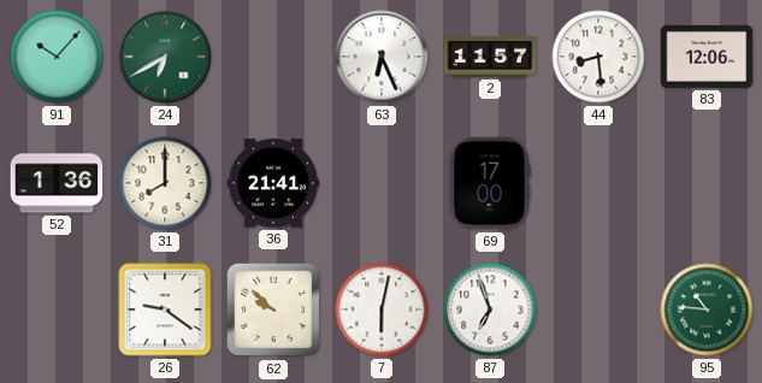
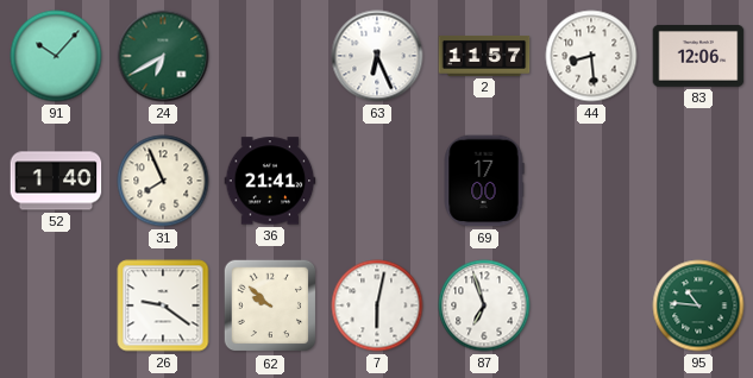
52: 1:36 -> 1:40
31: 8:00 -> 7:56
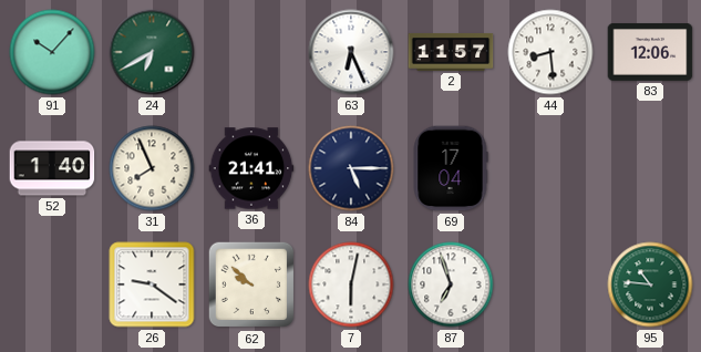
84: none -> 5:15
69: 17:00 -> 17:04
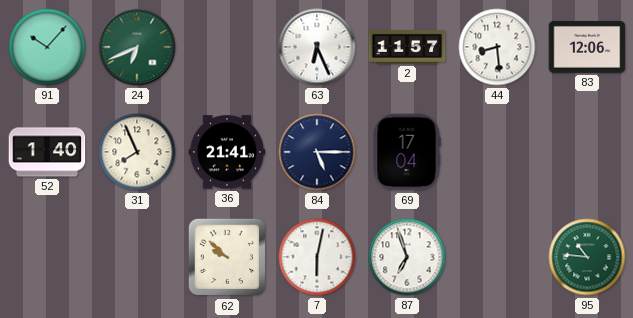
24: 6:40 -> 6:41
26: 9:21 -> none
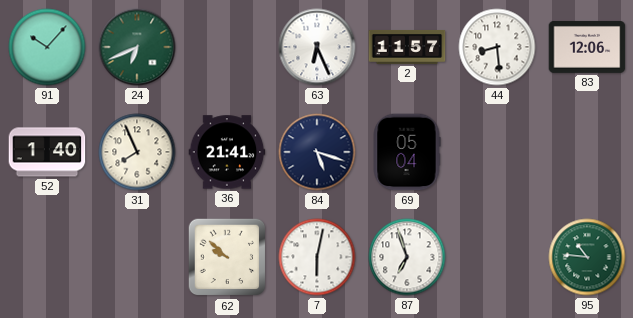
84: 5:15 -> 5:18
69: 17:04 -> 05:04
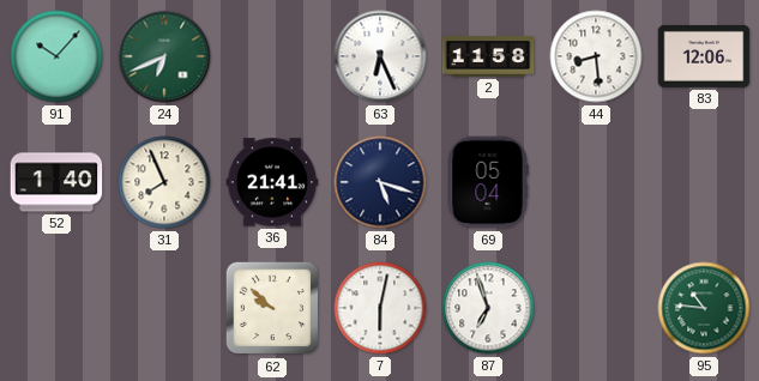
2: 11:57 -> 11:58
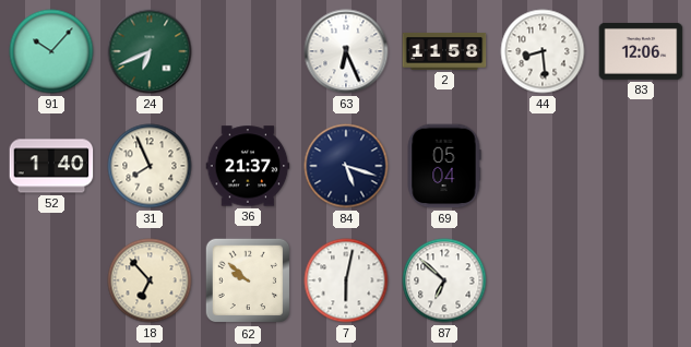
36: 21:41 -> 21:37
18: none -> 6:53
87: 6:57 -> 6:52
95: 10:46 -> none
